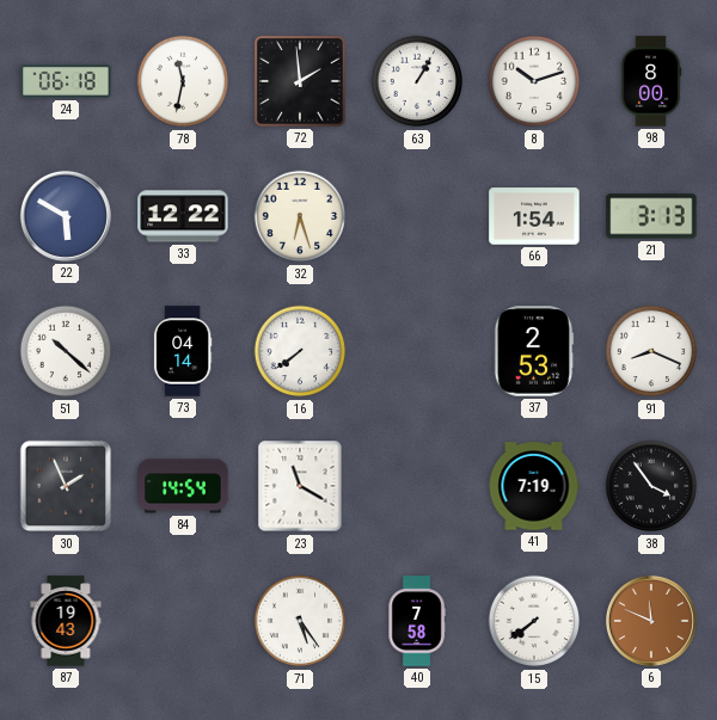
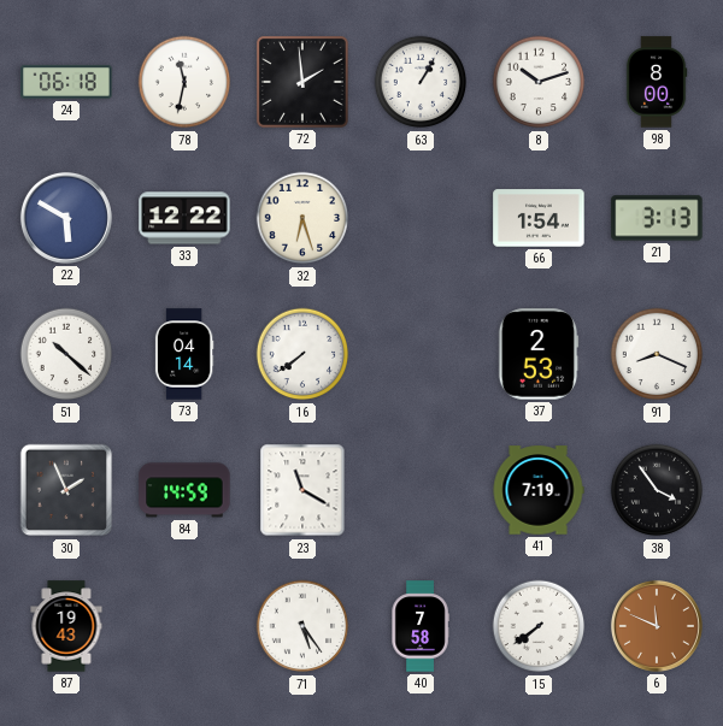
84: 14:54 -> 14:59
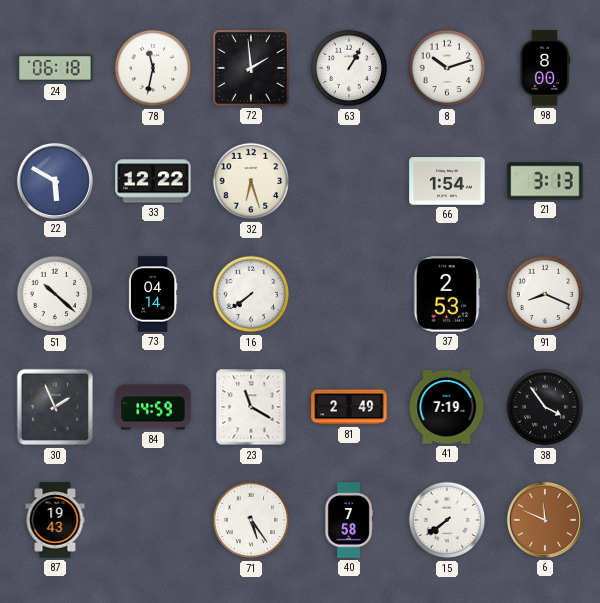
81: none -> 2:49
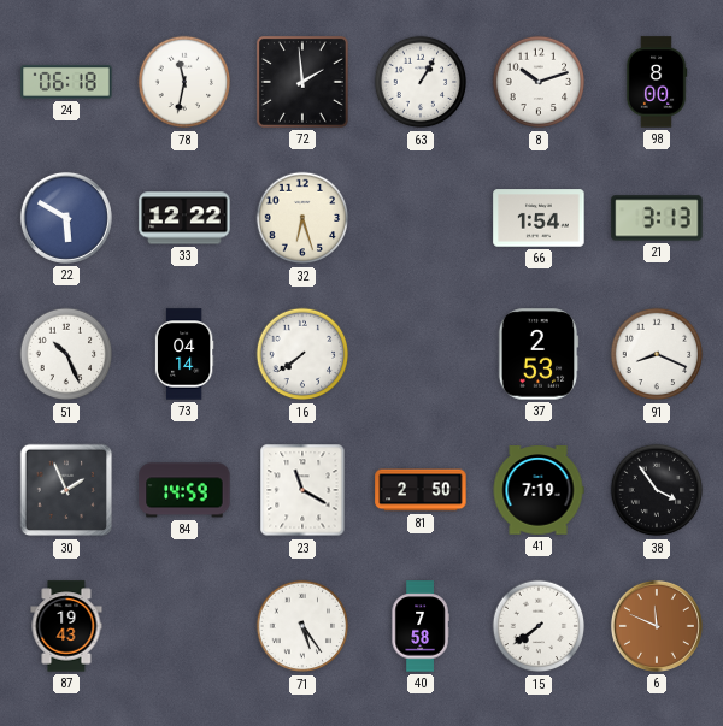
51: 10:22 -> 10:26
81: 2:49 -> 2:50
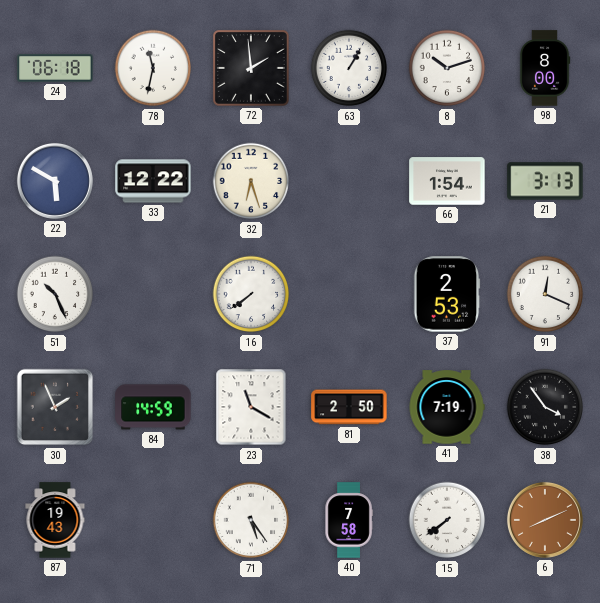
73: 04:14 -> none
91: 8:19 -> 12:19
6: 11:49 -> 8:11
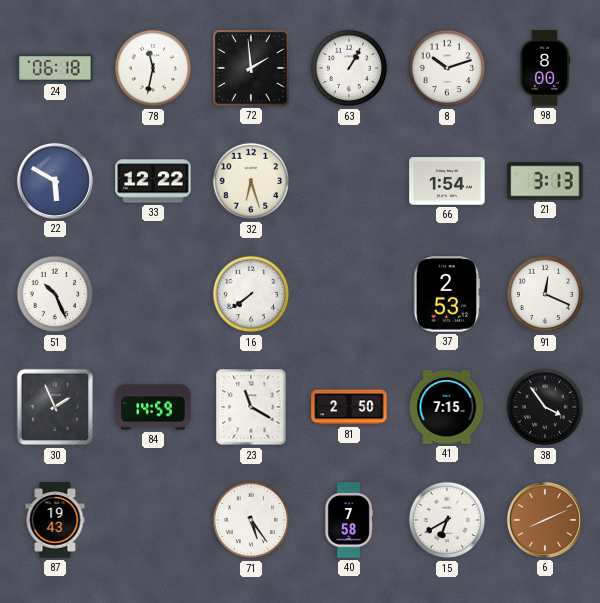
41: 7:19 -> 7:15
15: 7:39 -> 6:40
